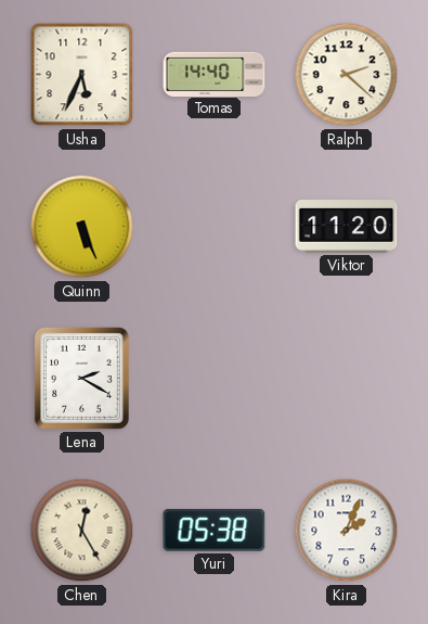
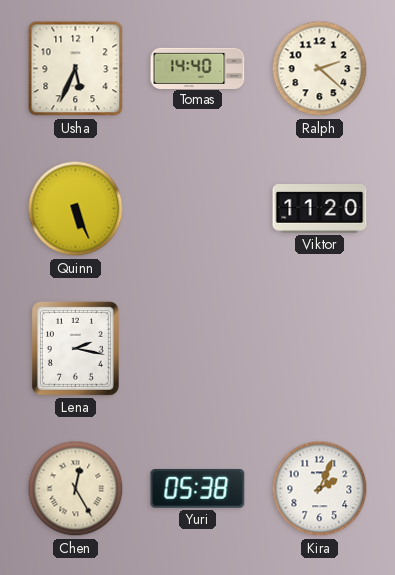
Lena: 2:20 -> 2:17
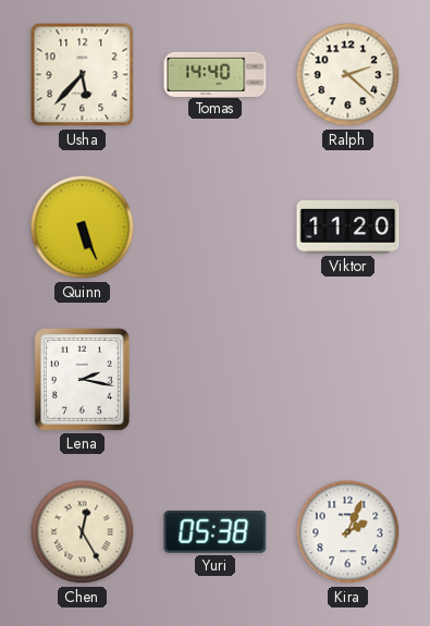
Usha: 5:34 -> 5:37
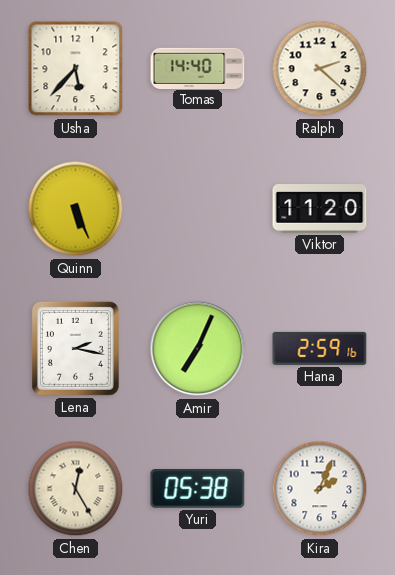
Amir: none -> 7:04
Hana: none -> 2:59
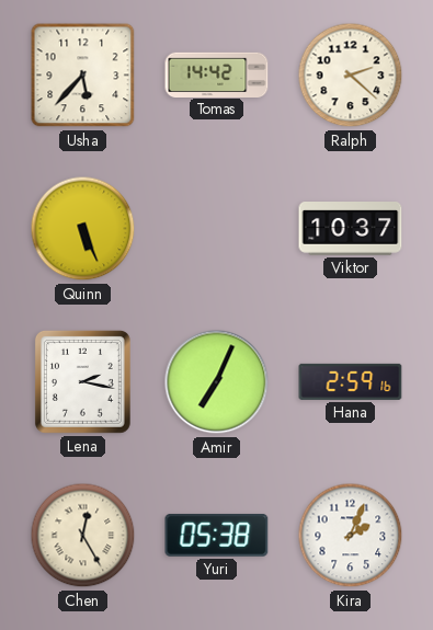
Tomas: 14:40 -> 14:42
Viktor: 11:20 -> 10:37
